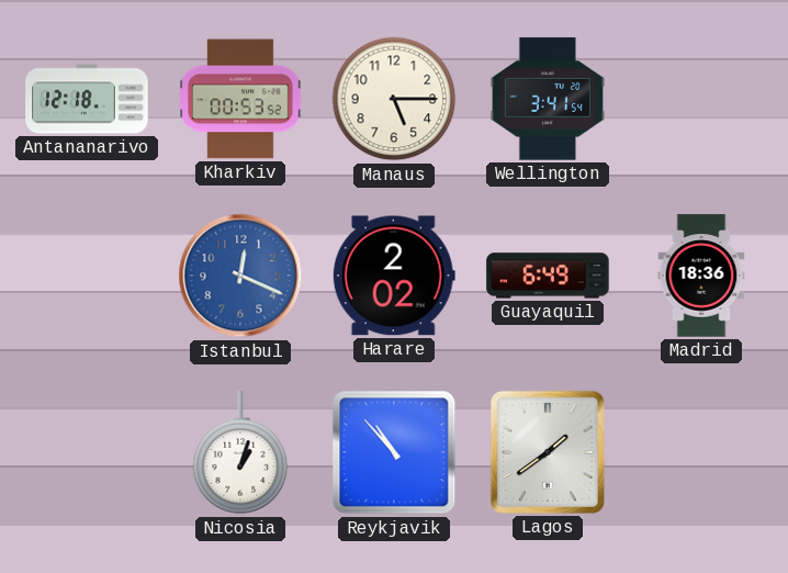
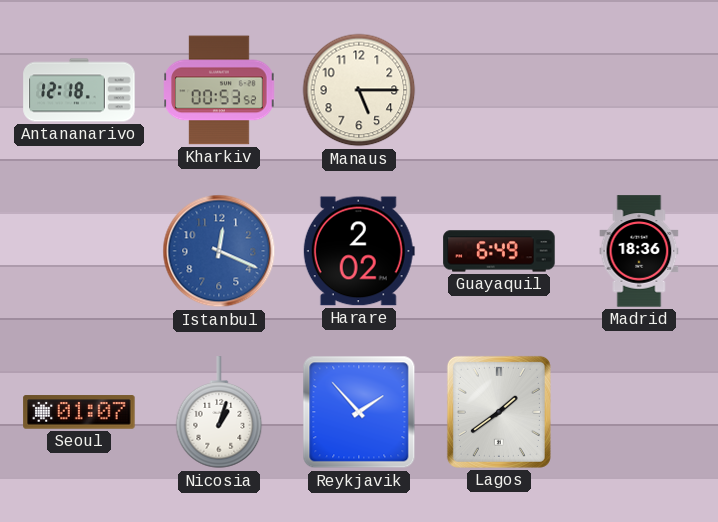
Wellington: 3:41 -> none
Seoul: none -> 01:07
Reykjavik: 10:53 -> 1:53
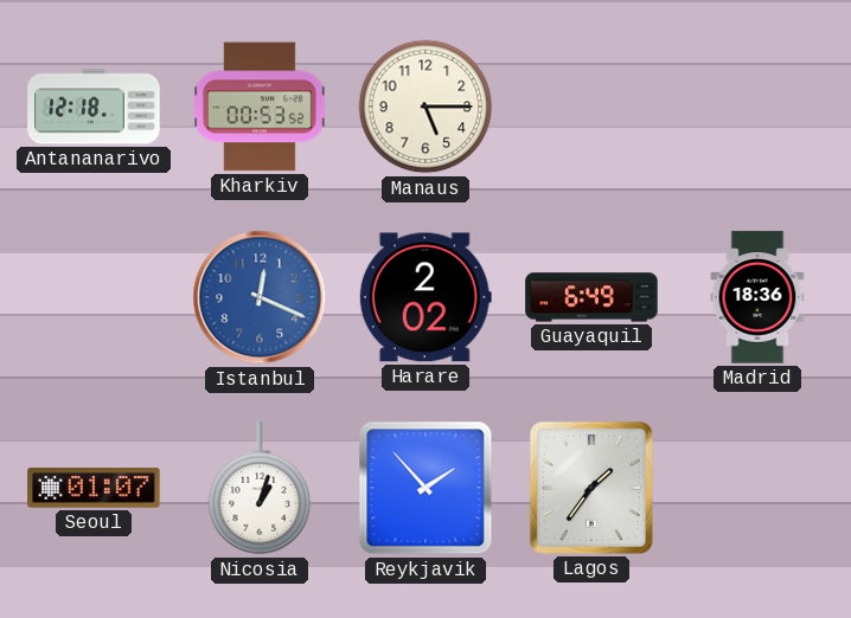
Lagos: 1:39 -> 1:36
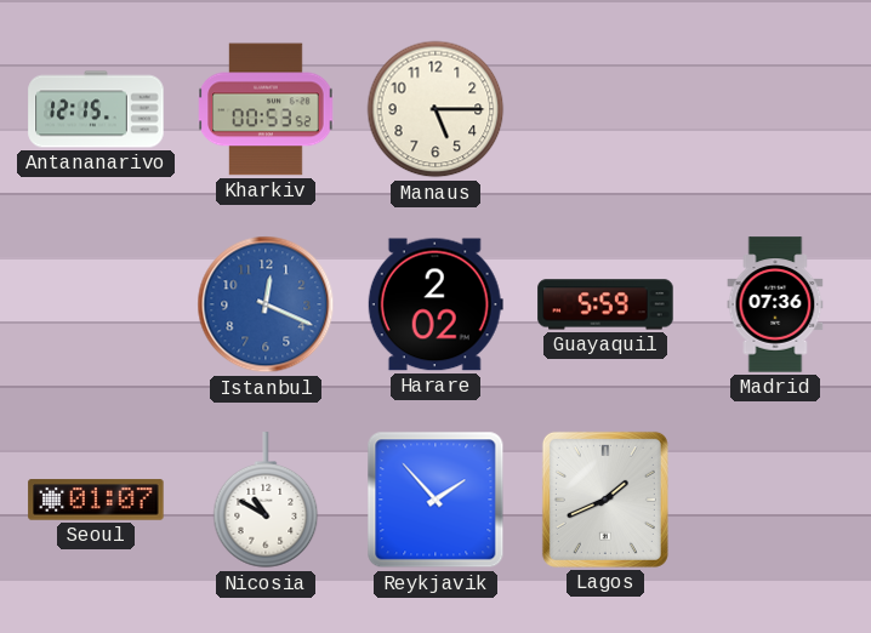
Antananarivo: 12:18 -> 12:15
Guayaquil: 6:49 -> 5:59
Madrid: 18:36 -> 07:36
Nicosia: 1:03 -> 10:50
Lagos: 1:36 -> 1:41
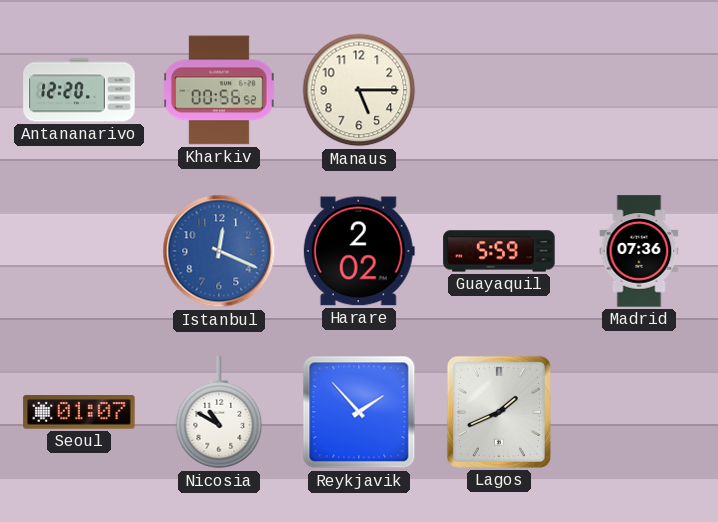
Antananarivo: 12:15 -> 12:20
Kharkiv: 00:53 -> 00:56
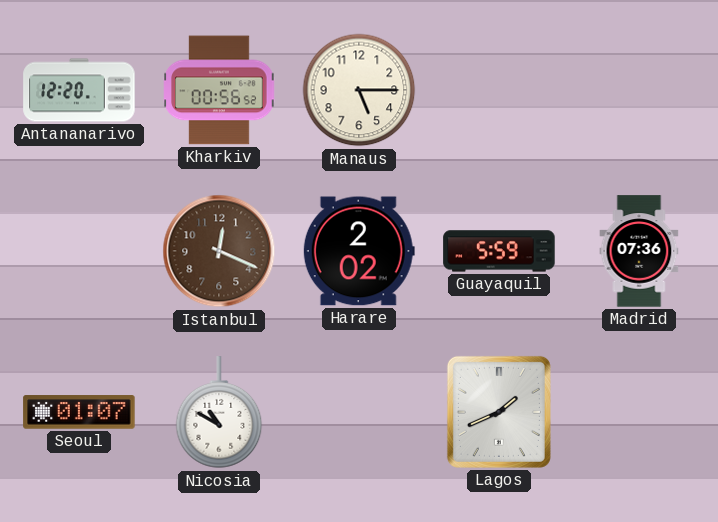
Istanbul dial: blue -> brown
Reykjavik: 1:53 -> none
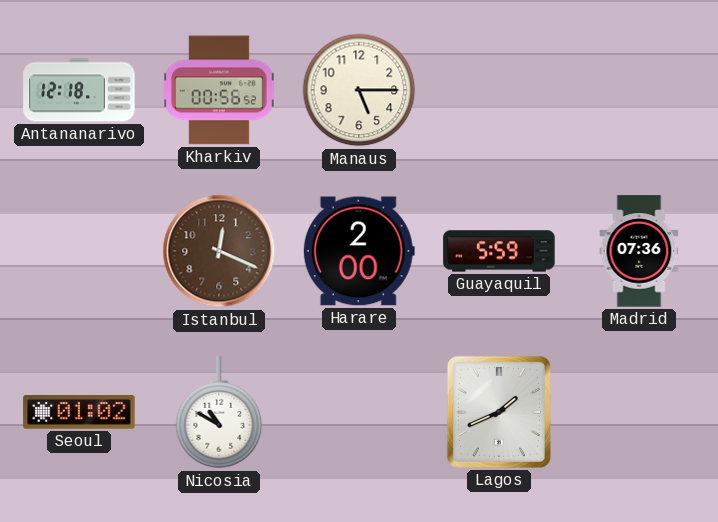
Antananarivo: 12:20 -> 12:18
Harare: 2:02 -> 2:00
Seoul: 01:07 -> 01:02
